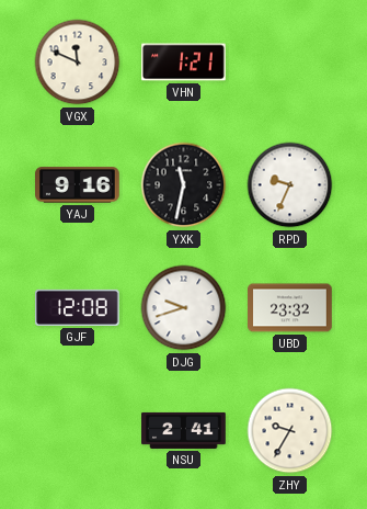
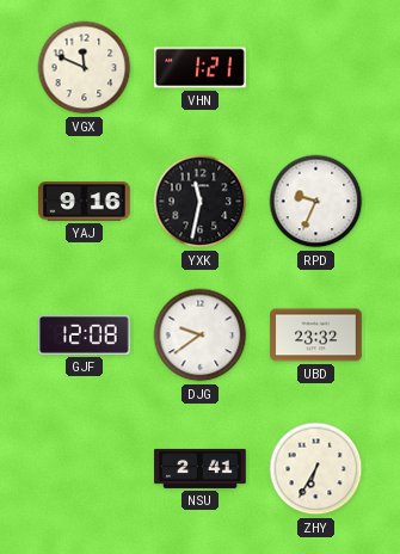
DJG: 9:42 -> 9:39
ZHY: 9:35 -> 6:35
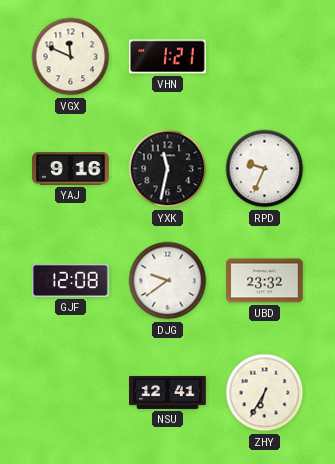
NSU: 2:41 -> 12:41
